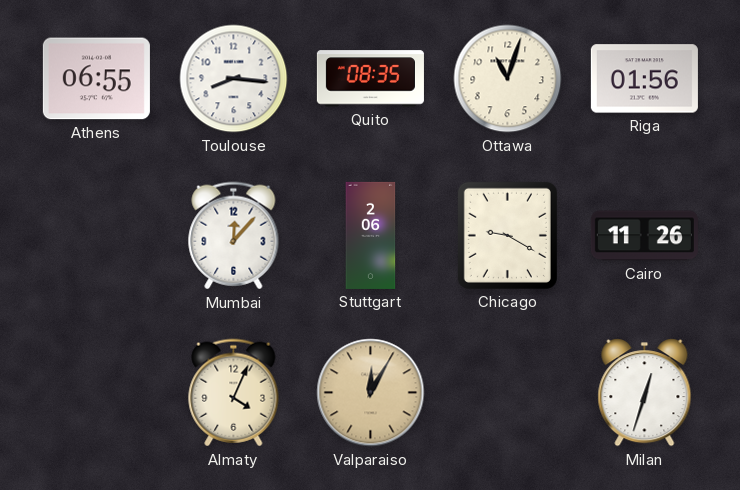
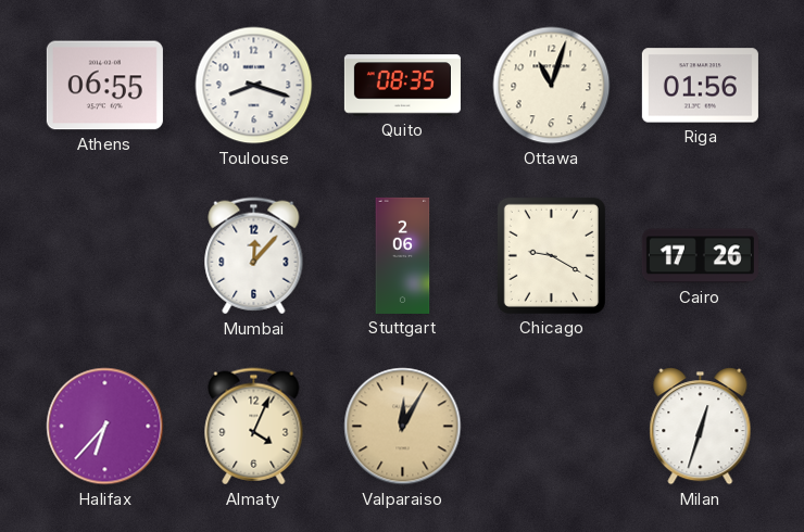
Toulouse: 8:16 -> 8:18
Cairo: 11:26 -> 17:26
Halifax: none -> 6:37
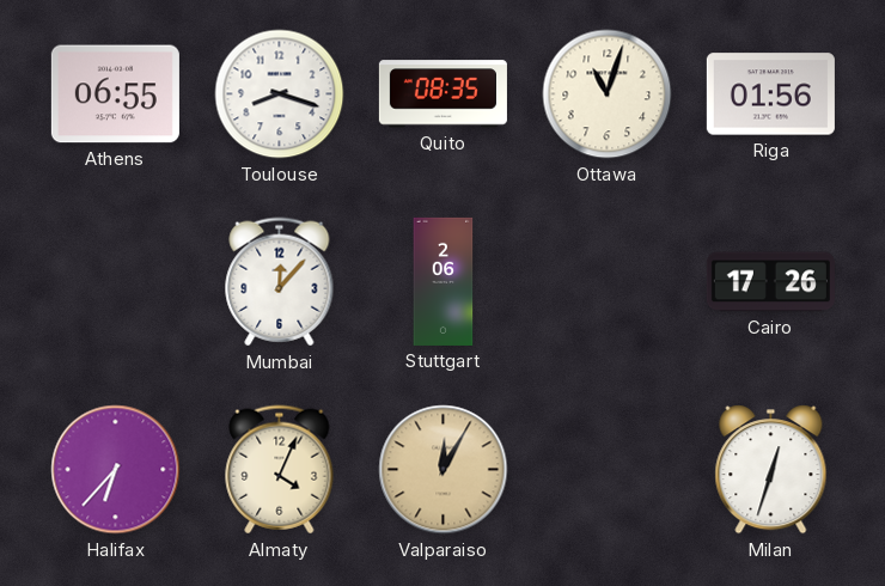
Chicago: 9:20 -> none
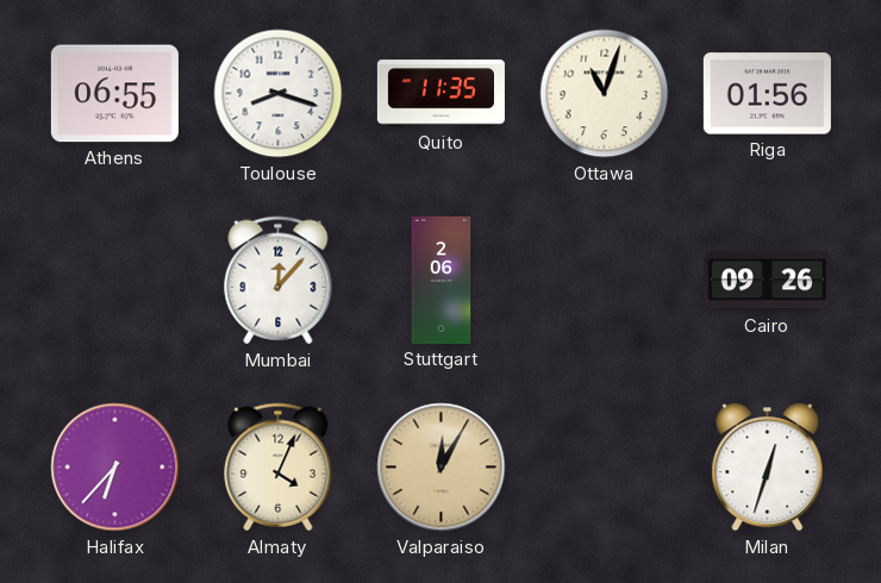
Quito: 08:35 -> 11:35
Cairo: 17:26 -> 09:26
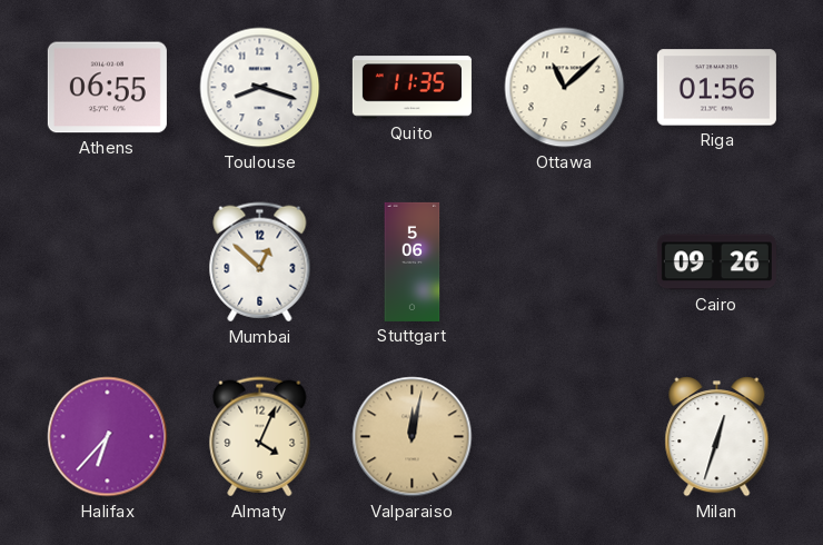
Ottawa: 11:03 -> 11:08
Mumbai: 12:07 -> 12:52
Stuttgart: 2:06 -> 5:06
Valparaiso: 12:05 -> 12:02
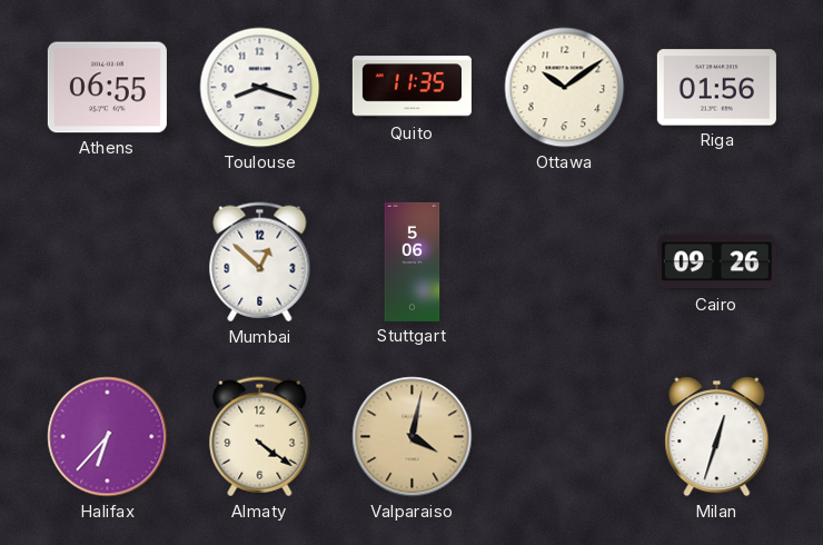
Ottawa: 11:08 -> 10:09
Almaty: 4:04 -> 4:21
Valparaiso: 12:02 -> 4:02
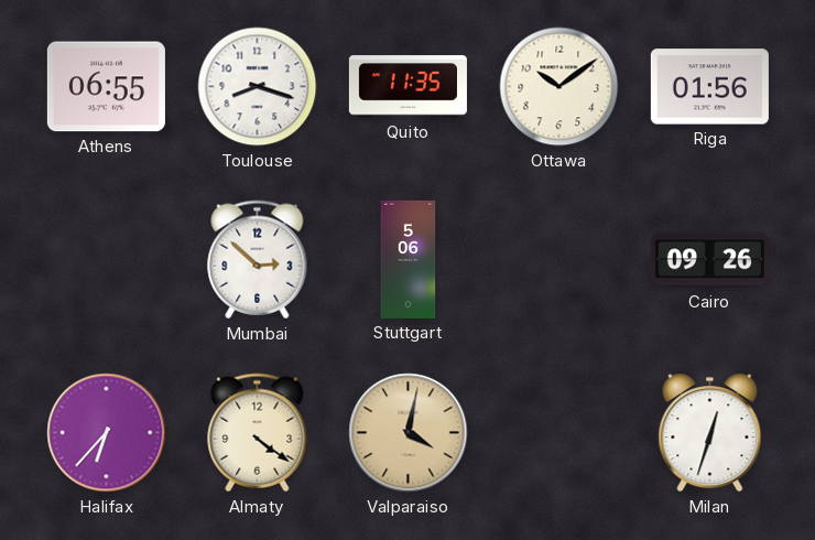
Mumbai: 12:52 -> 2:52
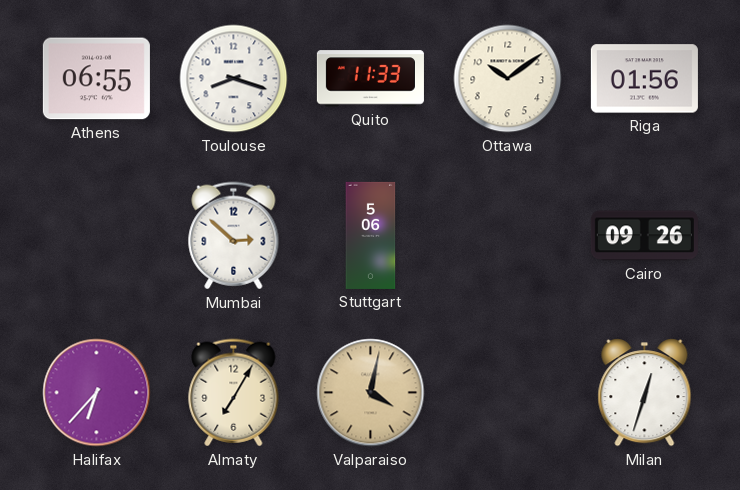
Quito: 11:35 -> 11:33
Almaty: 4:21 -> 7:05
